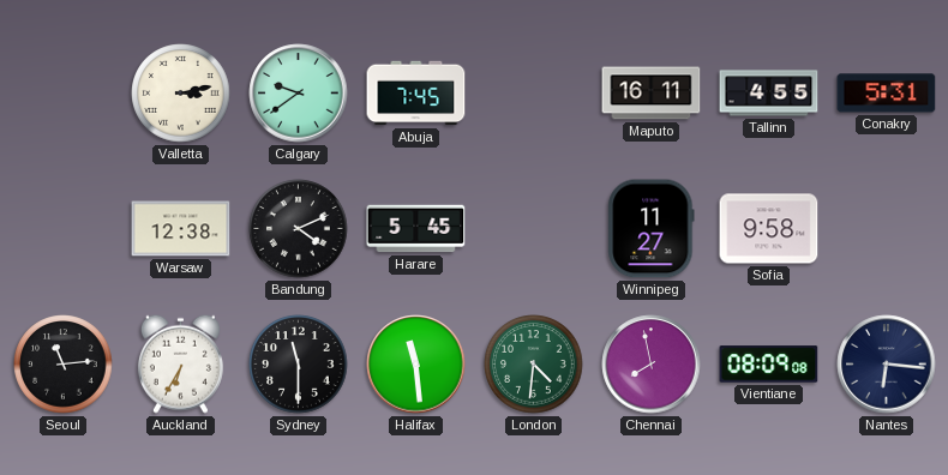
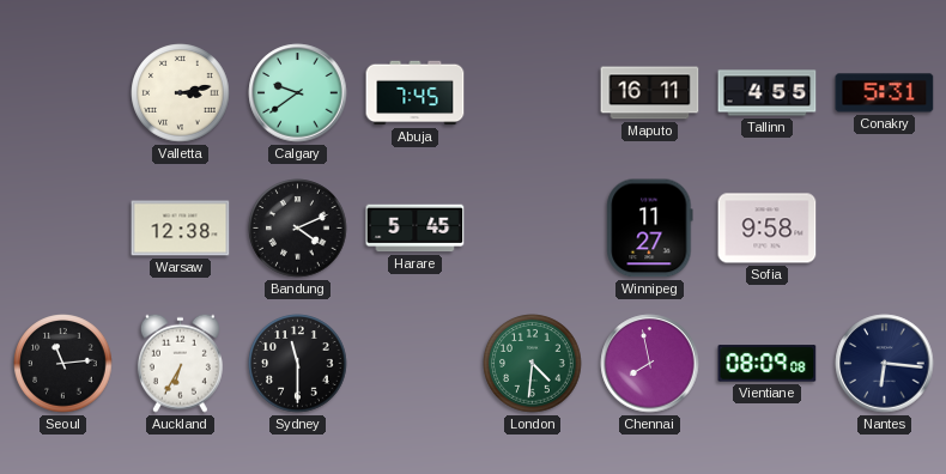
Halifax: 11:29 -> none
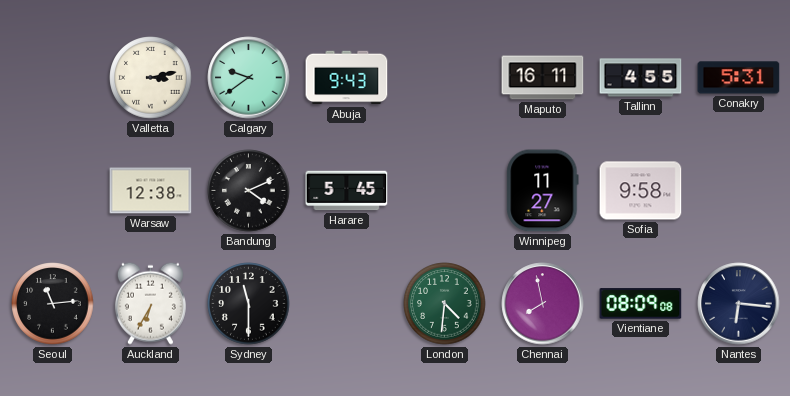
Abuja: 7:45 -> 9:43
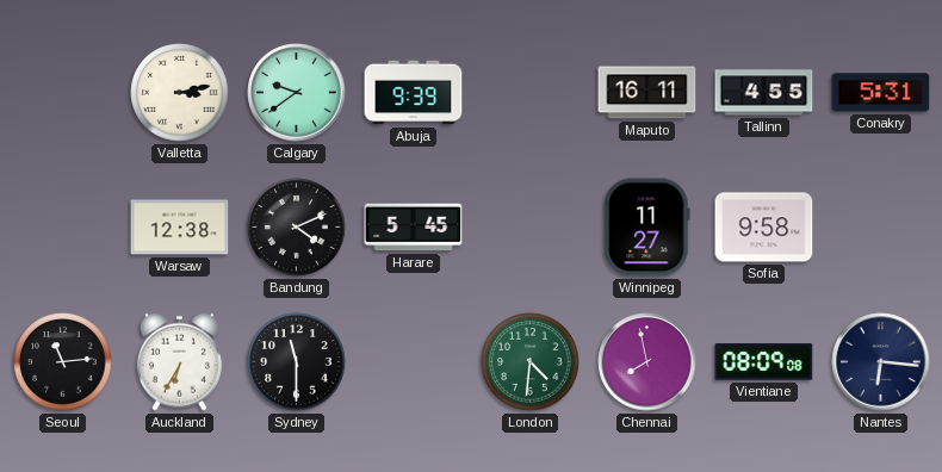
Abuja: 9:43 -> 9:39
